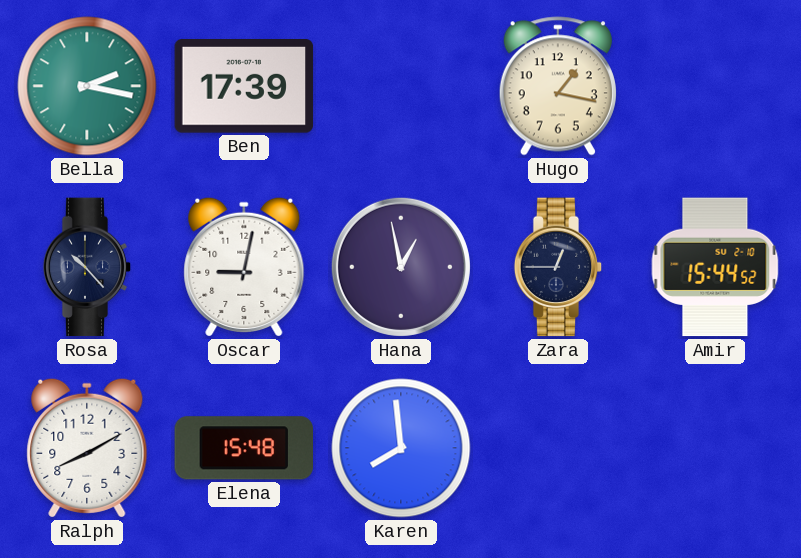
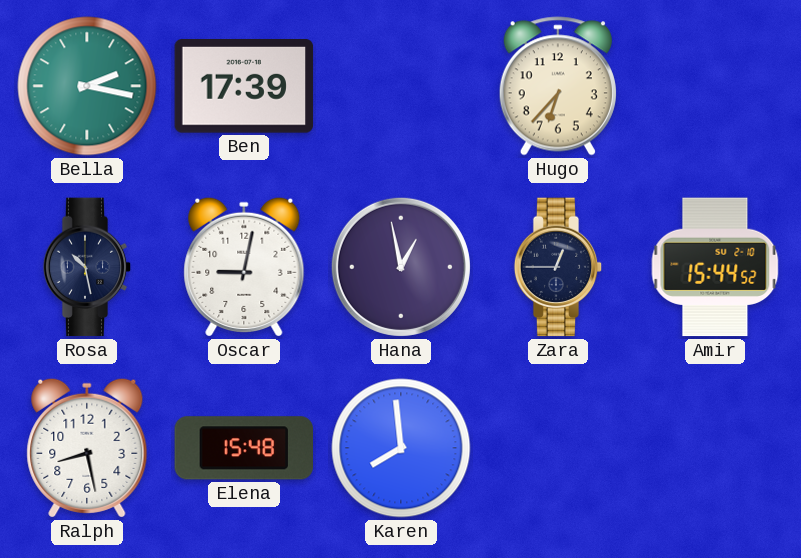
Hugo: 1:17 -> 6:37
Rosa: 10:23 -> 10:28
Ralph: 8:10 -> 8:28
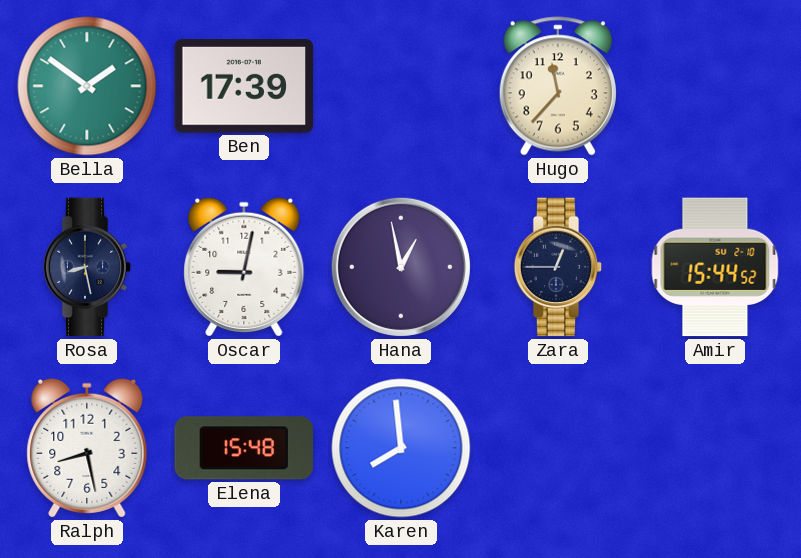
Bella: 2:17 -> 1:51
Hugo: 6:37 -> 11:37
Rosa: 10:28 -> 8:28
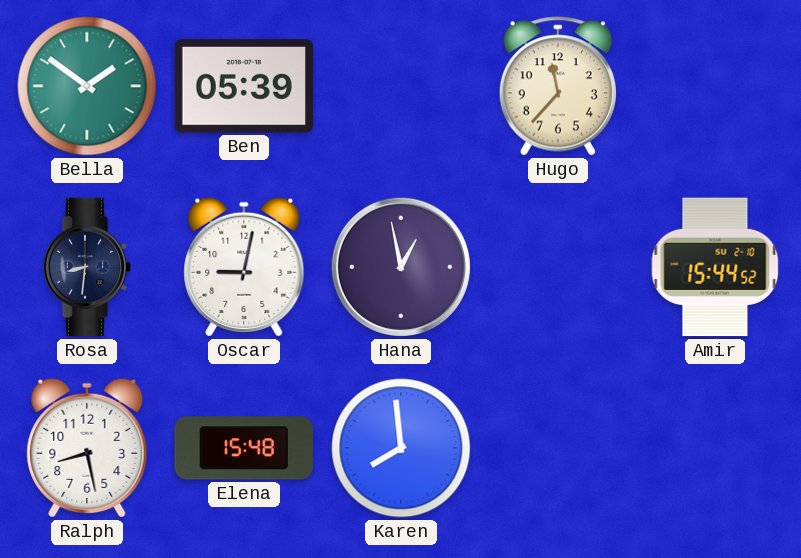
Ben: 17:39 -> 05:39
Rosa: 8:28 -> 8:31
Zara: 12:45 -> none
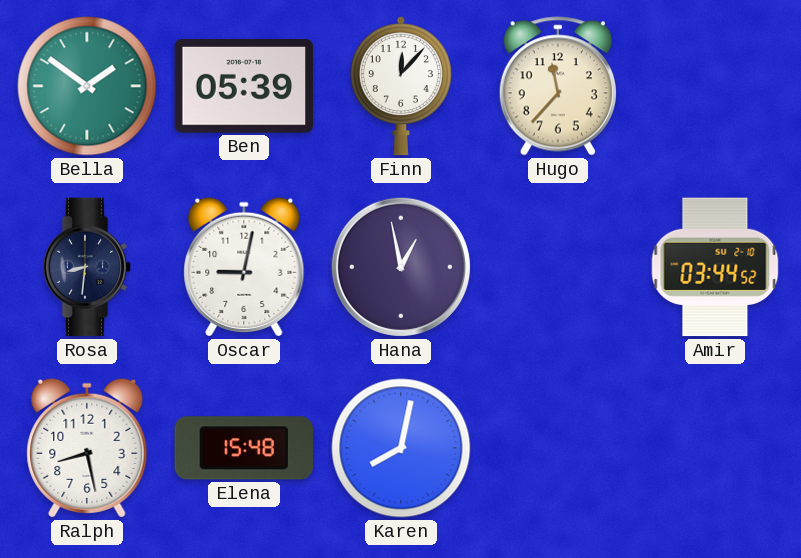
Finn: none -> 12:07
Amir: 15:44 -> 03:44
Karen: 7:59 -> 8:02
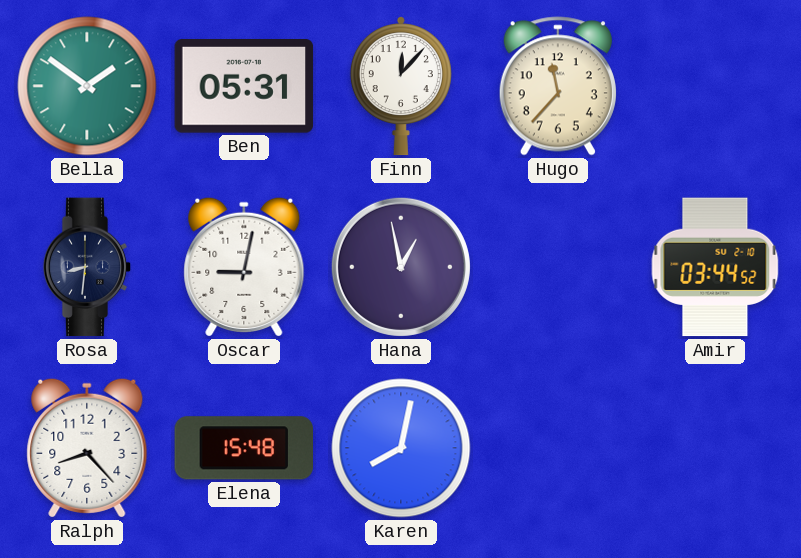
Ben: 05:39 -> 05:31
Ralph: 8:28 -> 8:23
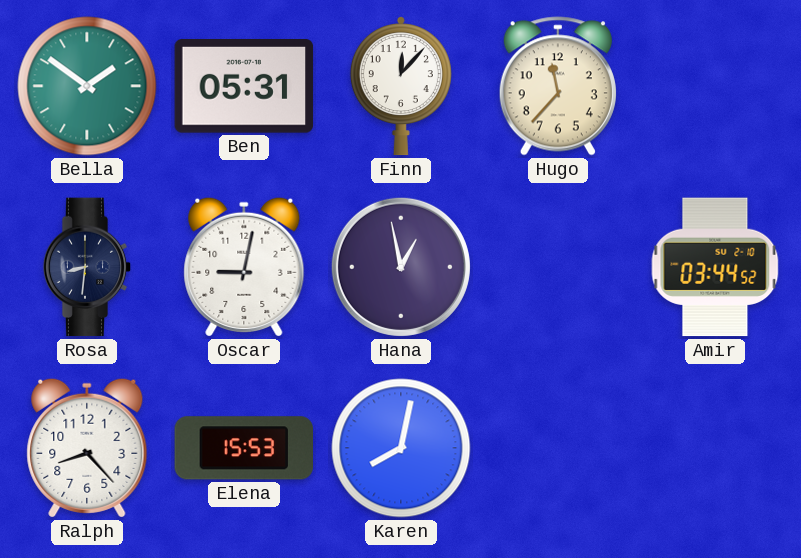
Elena: 15:48 -> 15:53
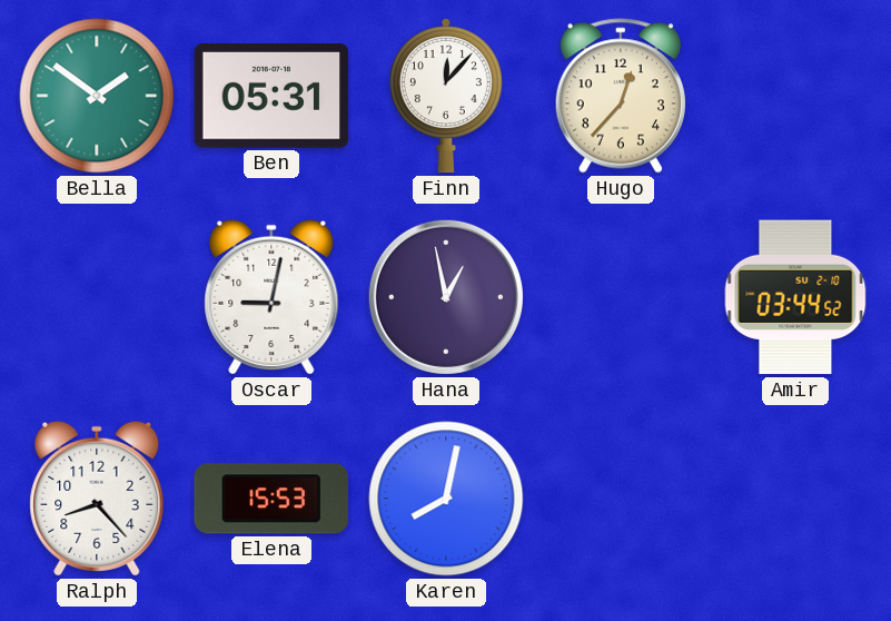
Hugo: 11:37 -> 12:37
Rosa: 8:31 -> none
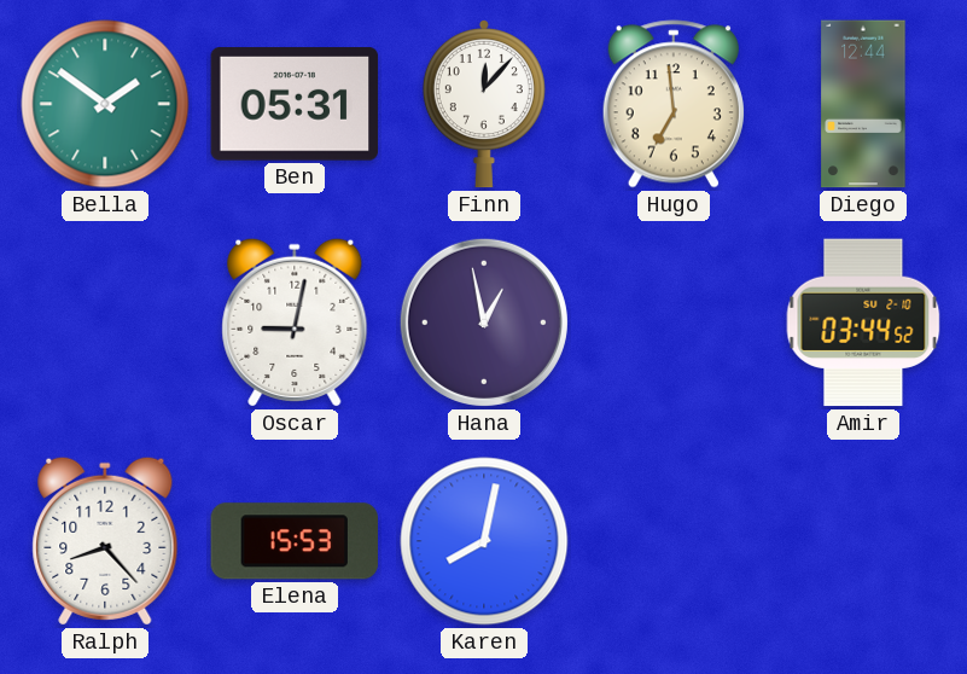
Hugo: 12:37 -> 6:59
Diego: none -> 12:44
